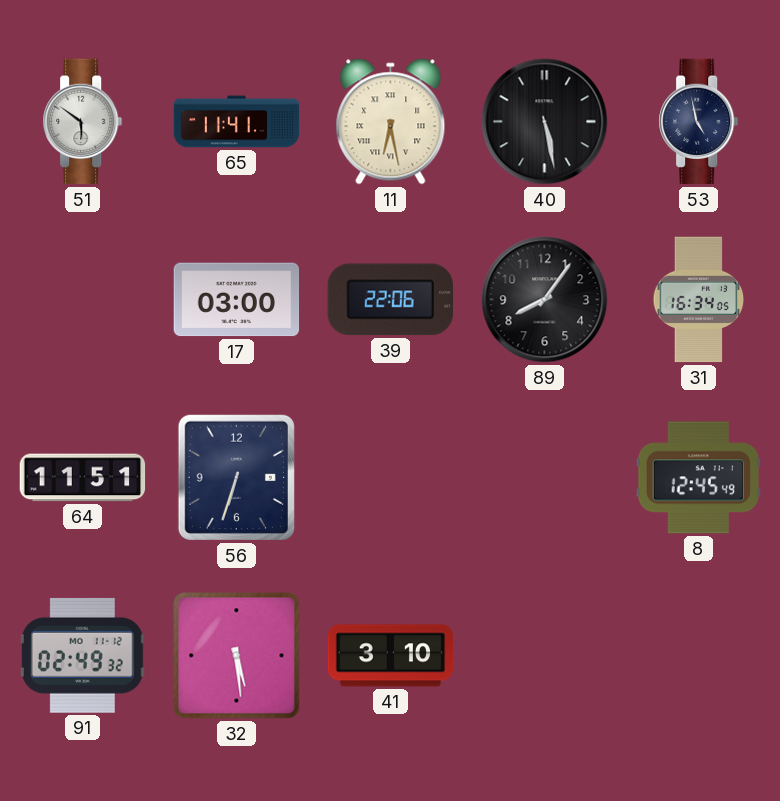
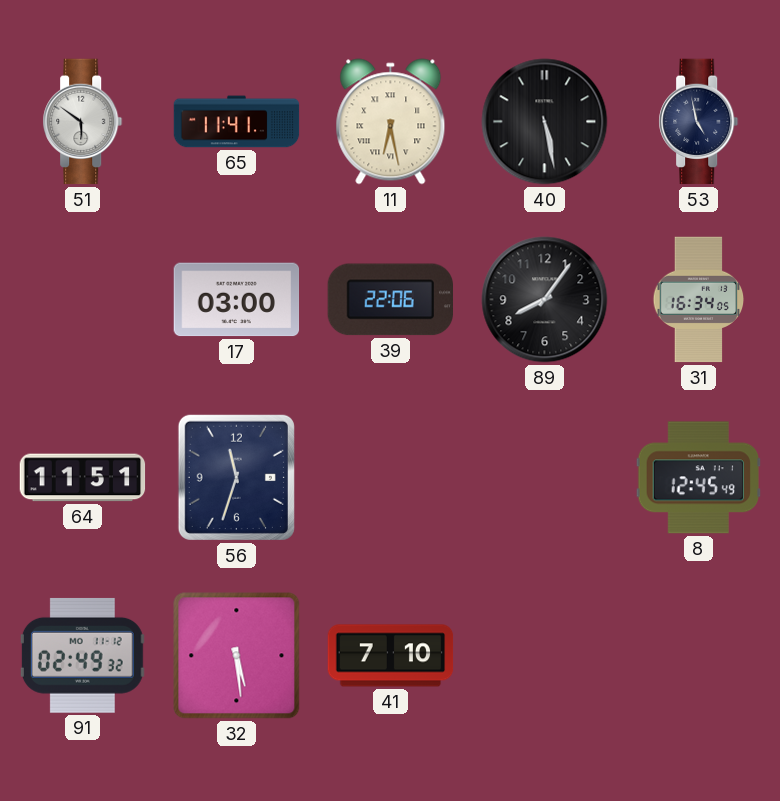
56: 6:33 -> 11:33
41: 3:10 -> 7:10
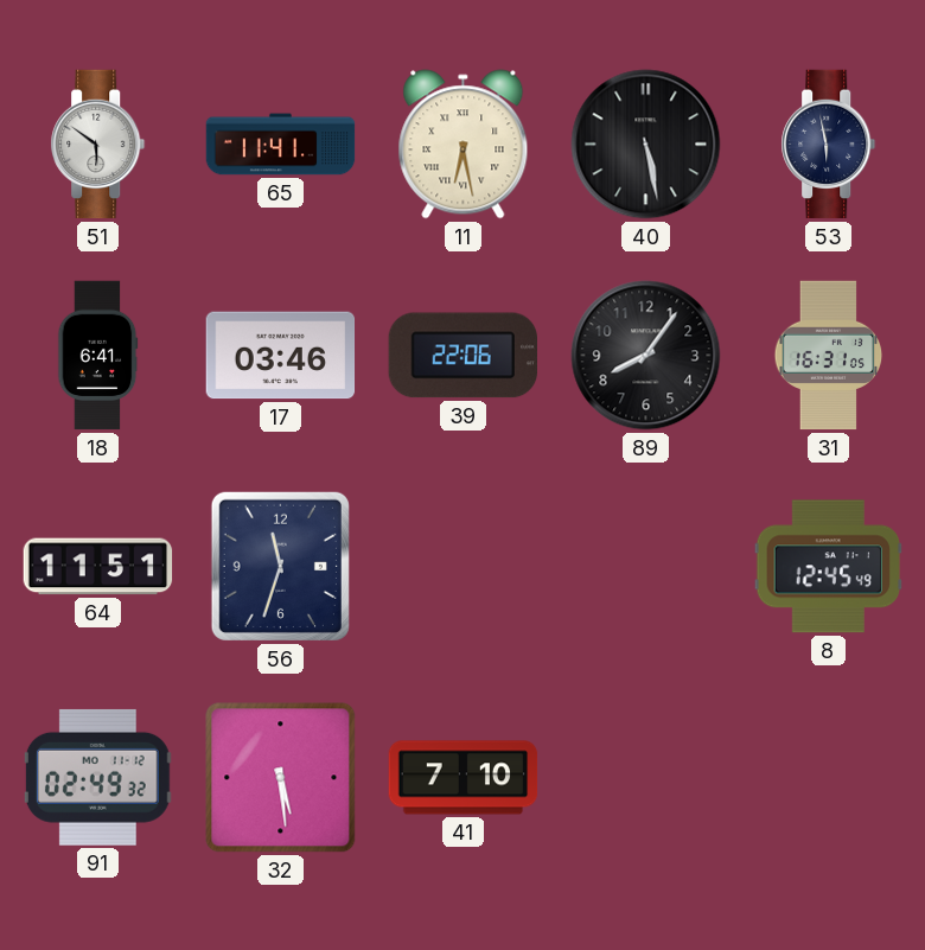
53: 4:58 -> 5:58
18: none -> 6:41
17: 03:00 -> 03:46
31: 16:34 -> 16:31
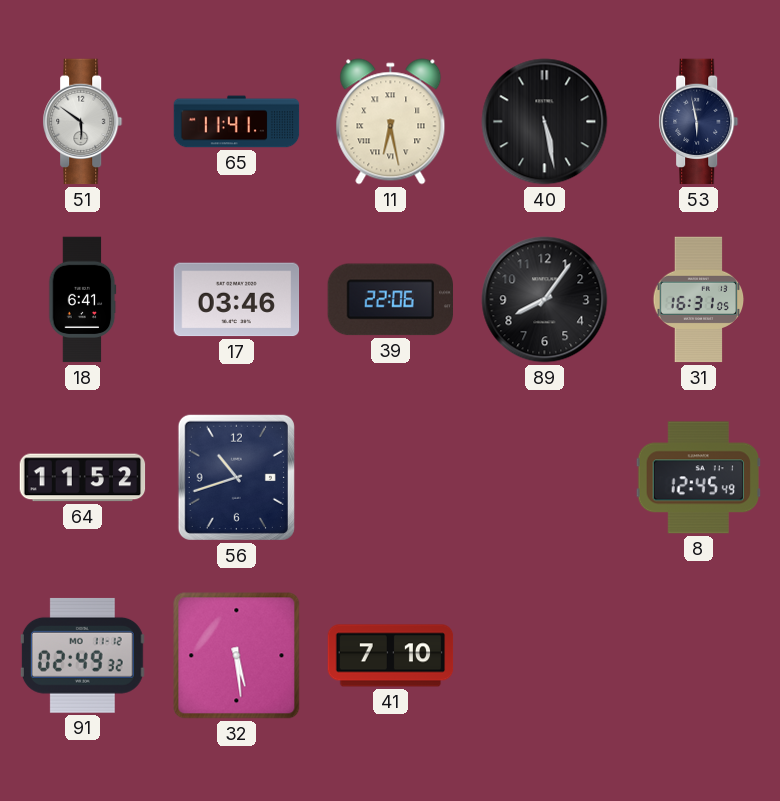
64: 11:51 -> 11:52
56: 11:33 -> 10:42
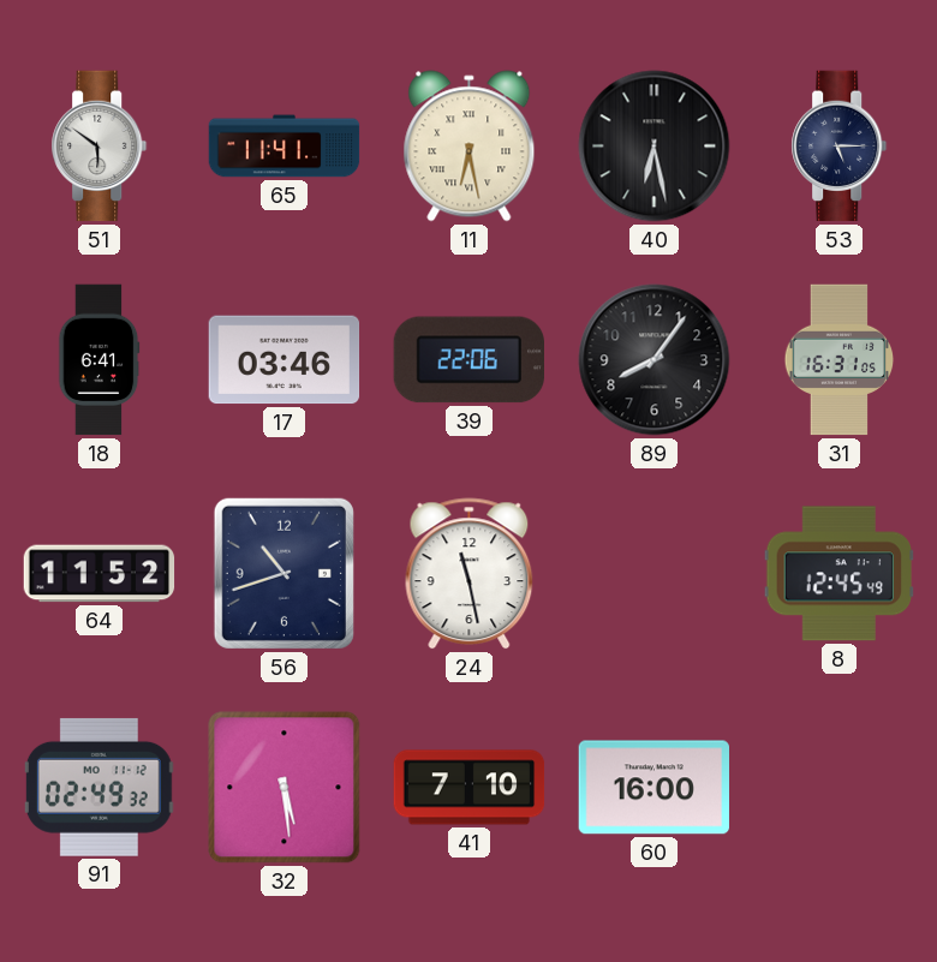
40: 5:28 -> 6:28
53: 5:58 -> 5:15
24: none -> 11:28
60: none -> 16:00
